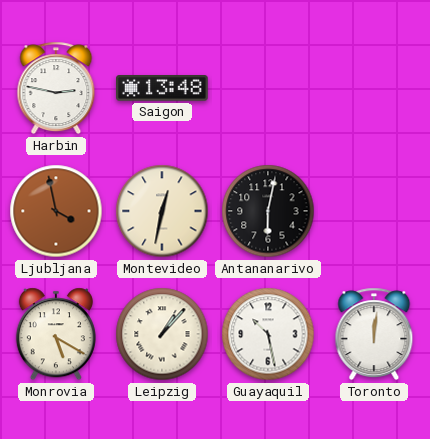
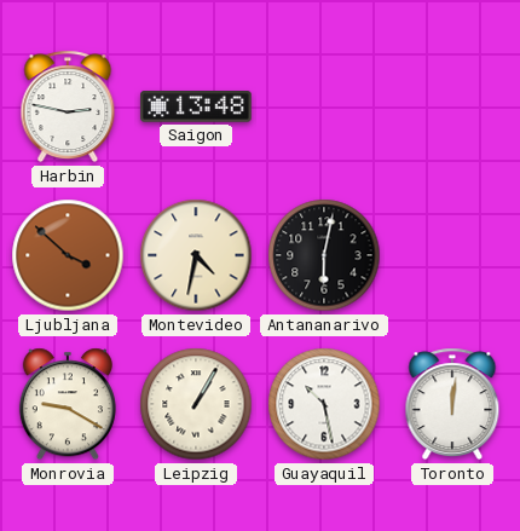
Ljubljana: 3:58 -> 3:52
Montevideo: 12:32 -> 4:32
Monrovia: 5:20 -> 9:20
Leipzig: 1:07 -> 1:05
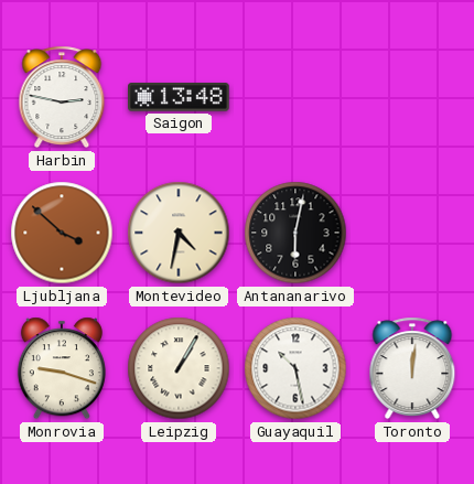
Monrovia: 9:20 -> 9:18
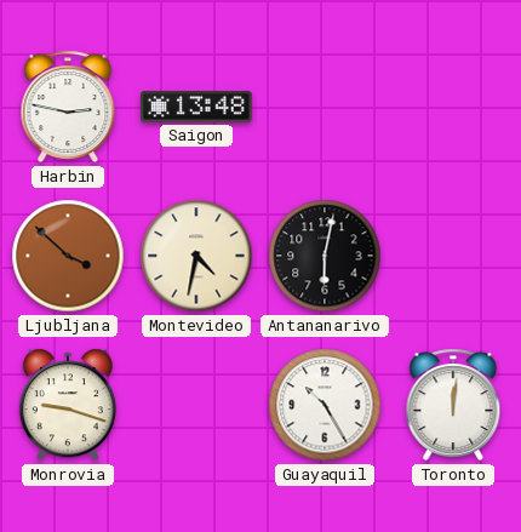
Leipzig: 1:05 -> none
Guayaquil: 10:28 -> 10:25
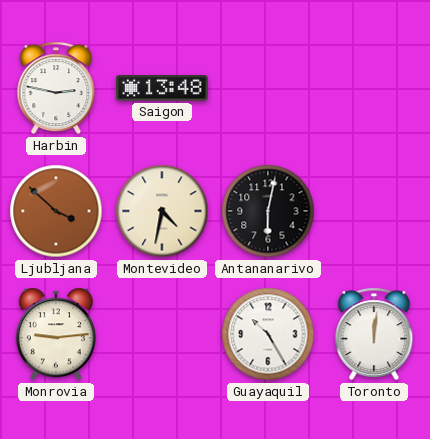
Monrovia: 9:18 -> 9:14
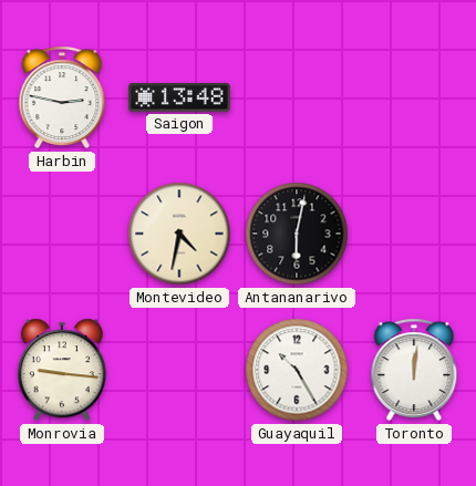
Ljubljana: 3:52 -> none
Monrovia: 9:14 -> 9:16
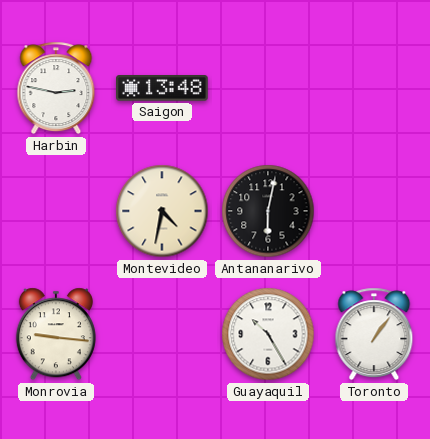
Toronto: 12:01 -> 1:06
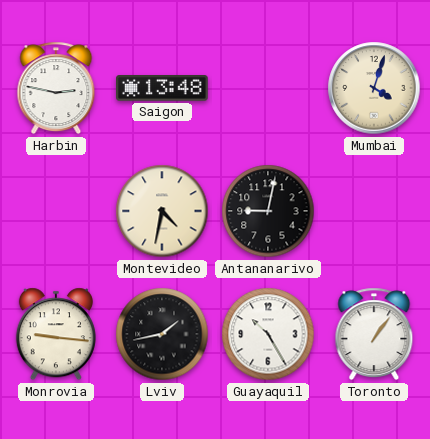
Mumbai: none -> 4:03
Antananarivo: 6:02 -> 9:02
Lviv: none -> 1:43
